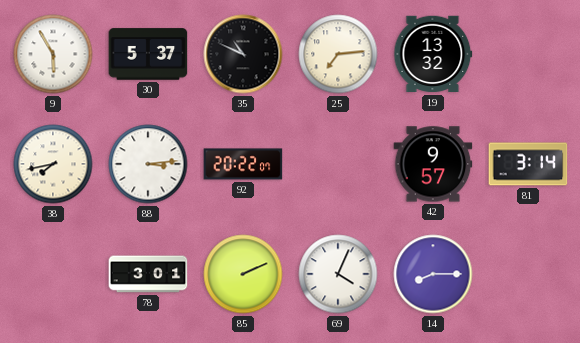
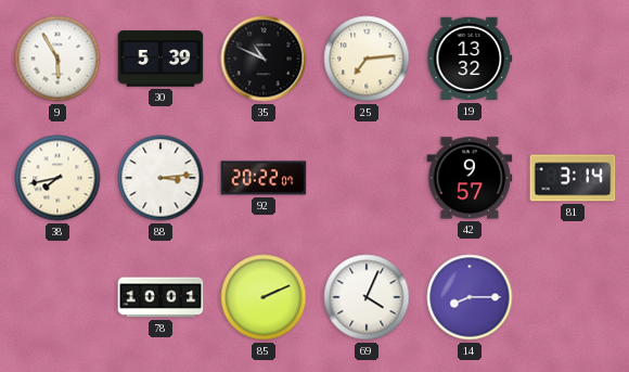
30: 5:37 -> 5:39
78: 3:01 -> 10:01
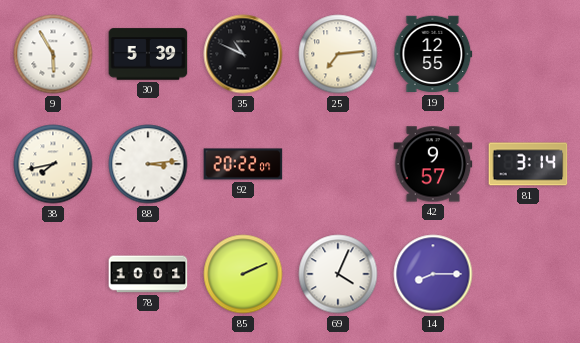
19: 13:32 -> 12:55
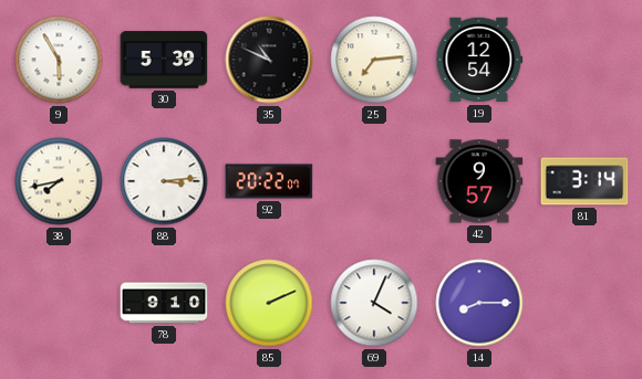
19: 12:55 -> 12:54
78: 10:01 -> 9:10
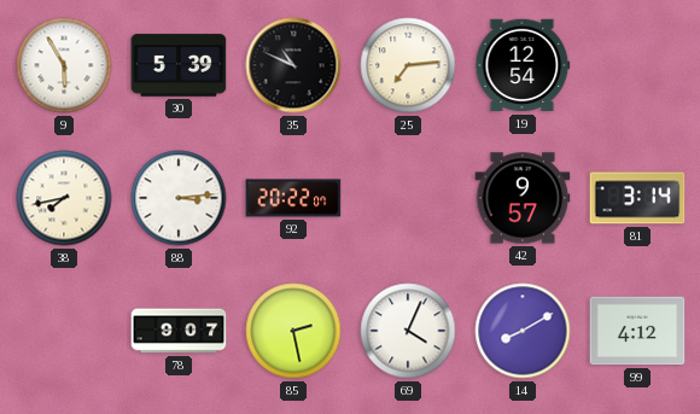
78: 9:10 -> 9:07
85: 2:11 -> 2:28
14: 8:15 -> 8:10
99: none -> 4:12
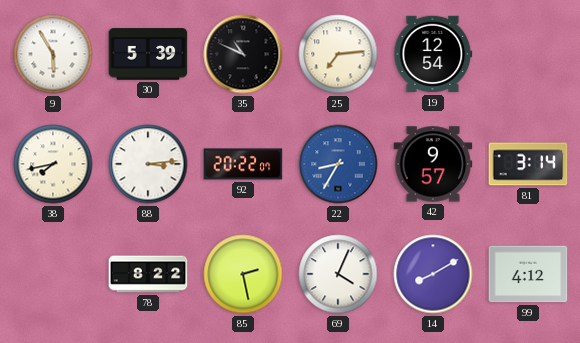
22: none -> 8:35
78: 9:07 -> 8:22
